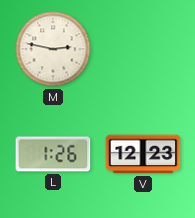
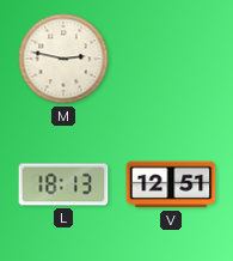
L: 1:26 -> 18:13
V: 12:23 -> 12:51
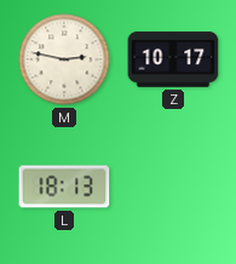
Z: none -> 10:17
V: 12:51 -> none
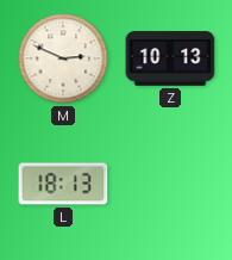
M: 2:47 -> 2:49
Z: 10:17 -> 10:13
